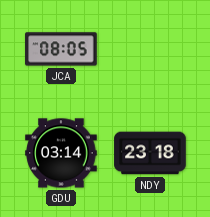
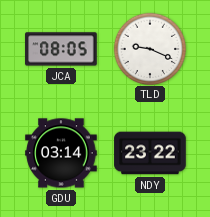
TLD: none -> 9:19
NDY: 23:18 -> 23:22
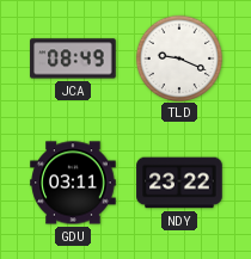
JCA: 08:05 -> 08:49
GDU: 03:14 -> 03:11
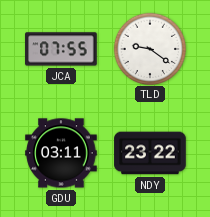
JCA: 08:49 -> 07:55
TLD: 9:19 -> 9:21
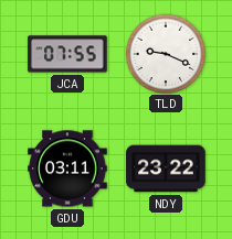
TLD: 9:21 -> 9:19
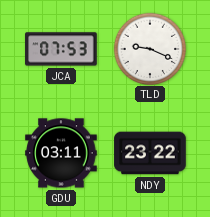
JCA: 07:55 -> 07:53
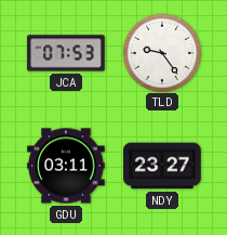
TLD: 9:19 -> 9:24
NDY: 23:22 -> 23:27
